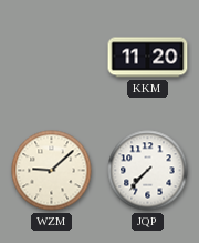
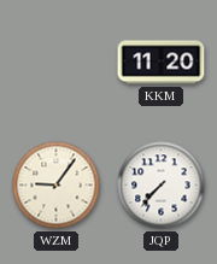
WZM: 9:08 -> 9:06
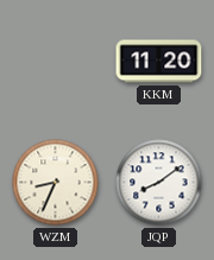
WZM: 9:06 -> 8:34
JQP: 7:37 -> 8:09
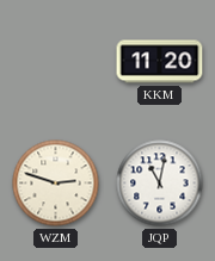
WZM: 8:34 -> 2:48
JQP: 8:09 -> 11:02
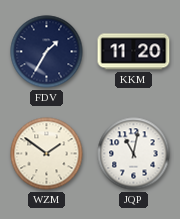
FDV: none -> 1:35
WZM: 2:48 -> 1:51
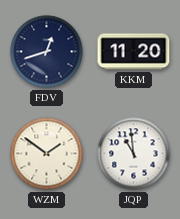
FDV: 1:35 -> 12:42
JQP: 11:02 -> 10:59
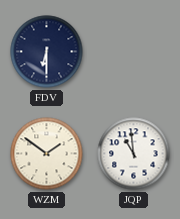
FDV: 12:42 -> 6:30
KKM: 11:20 -> none
